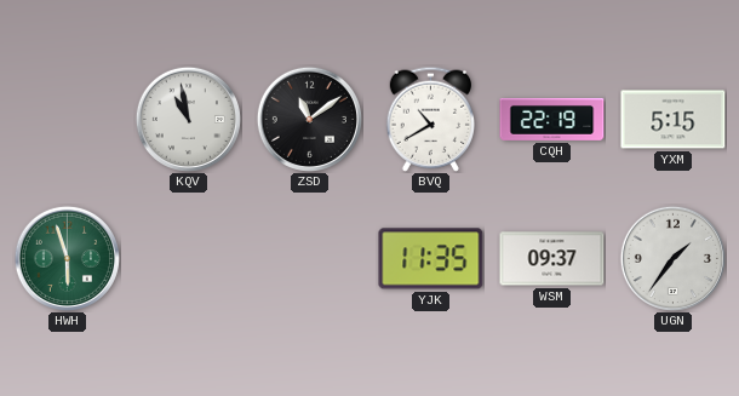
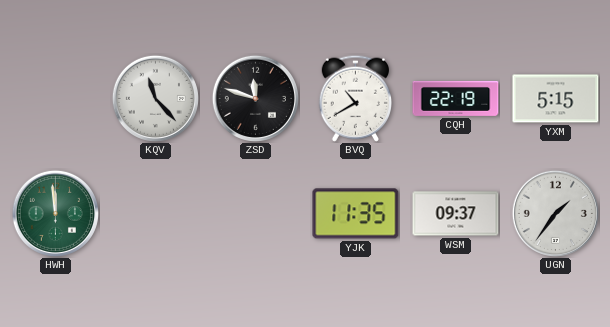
KQV: 10:58 -> 11:23
ZSD: 11:09 -> 11:48
HWH: 5:57 -> 11:59
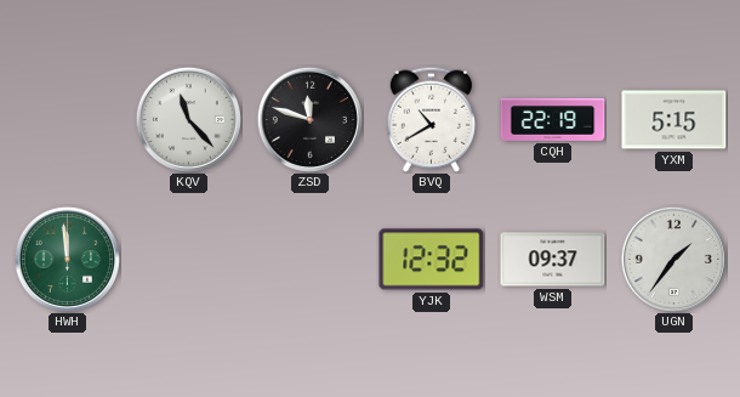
YJK: 11:35 -> 12:32
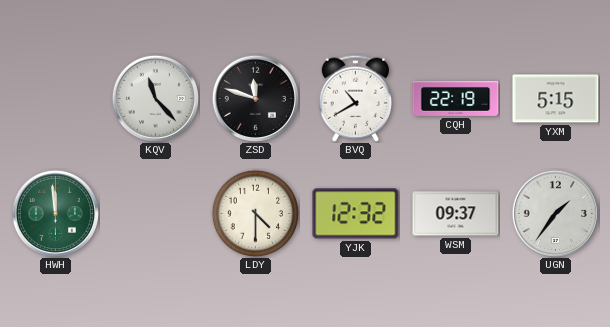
LDY: none -> 4:30
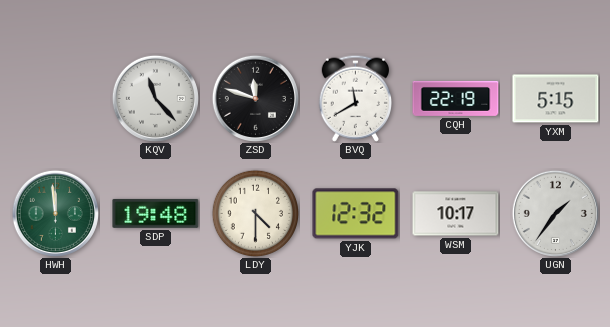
BVQ: 10:40 -> 11:40
SDP: none -> 19:48
WSM: 09:37 -> 10:17
